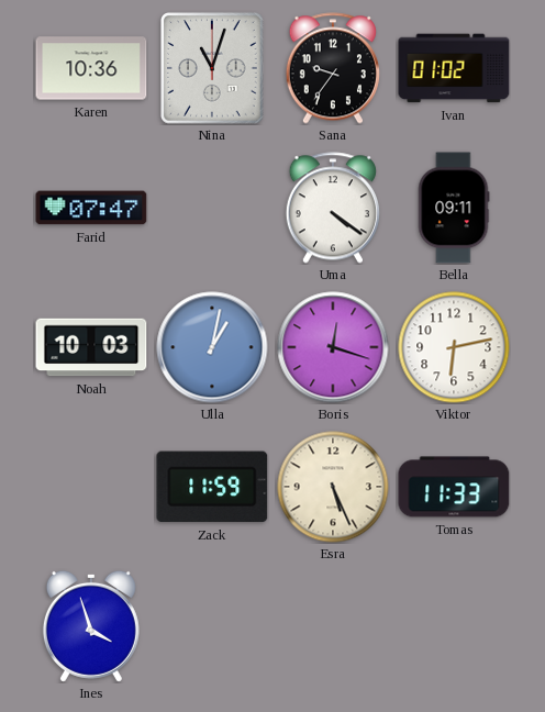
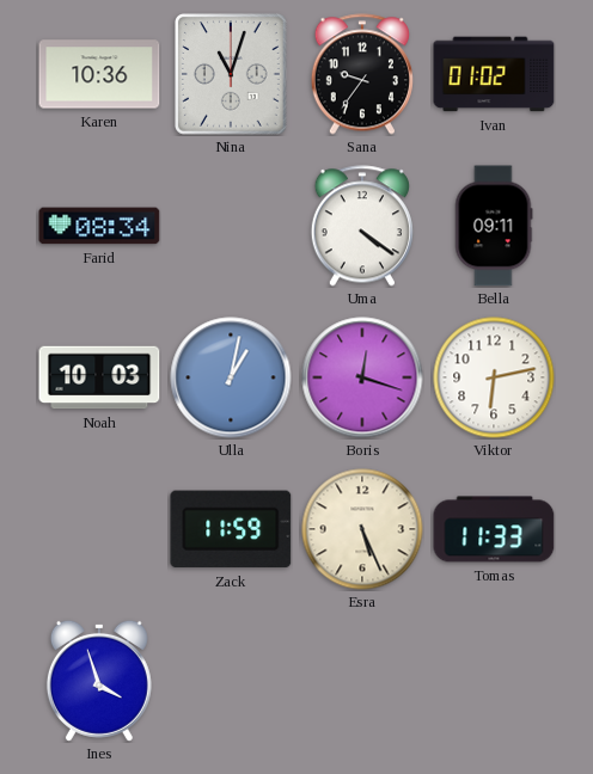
Farid: 07:47 -> 08:34
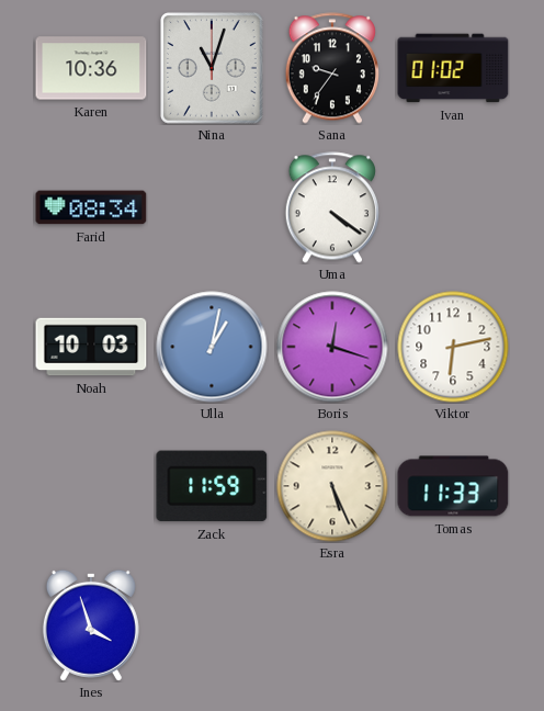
Bella: 09:11 -> none
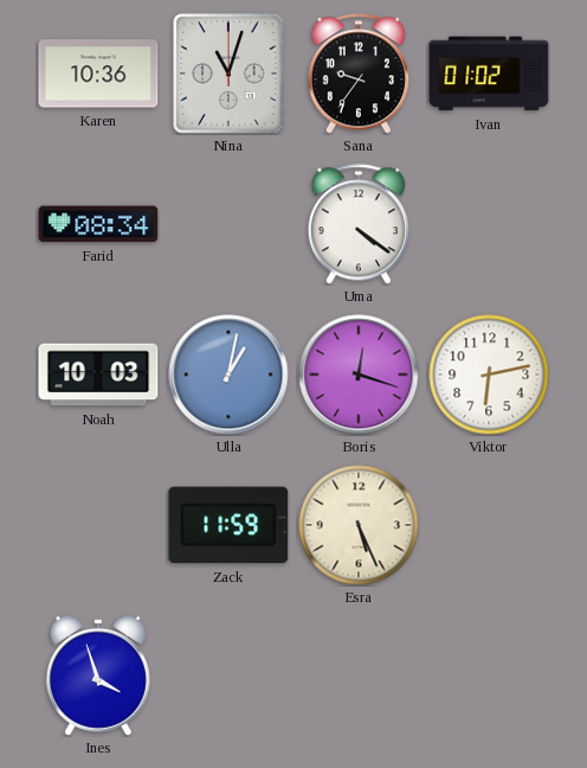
Tomas: 11:33 -> none
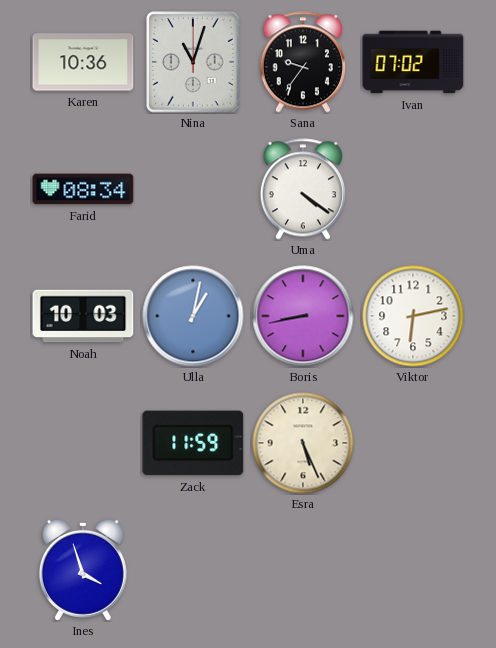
Ivan: 01:02 -> 07:02
Boris: 12:18 -> 8:43
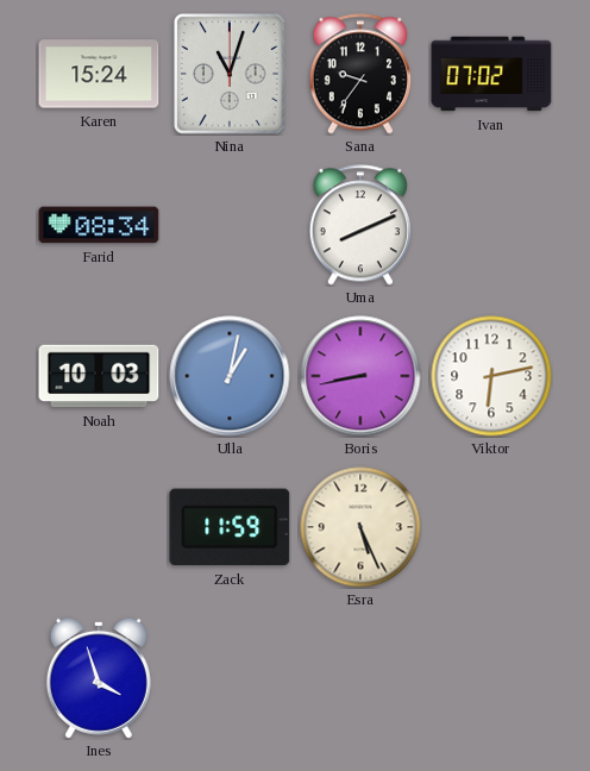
Karen: 10:36 -> 15:24
Uma: 4:21 -> 8:11
